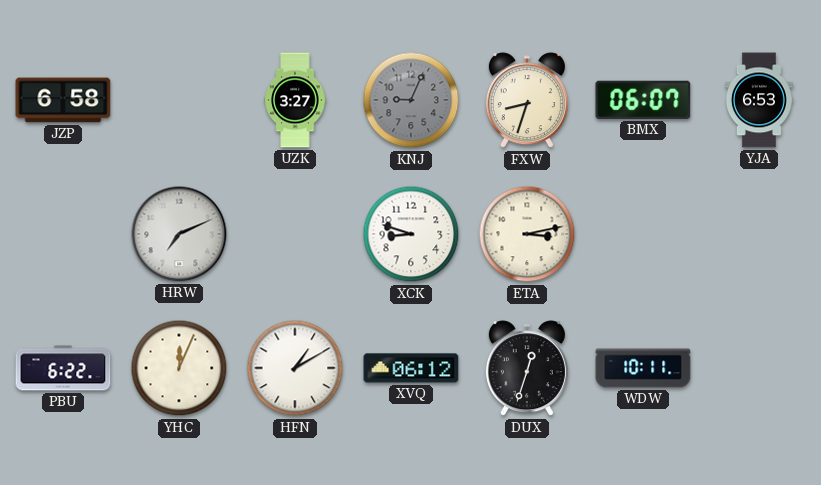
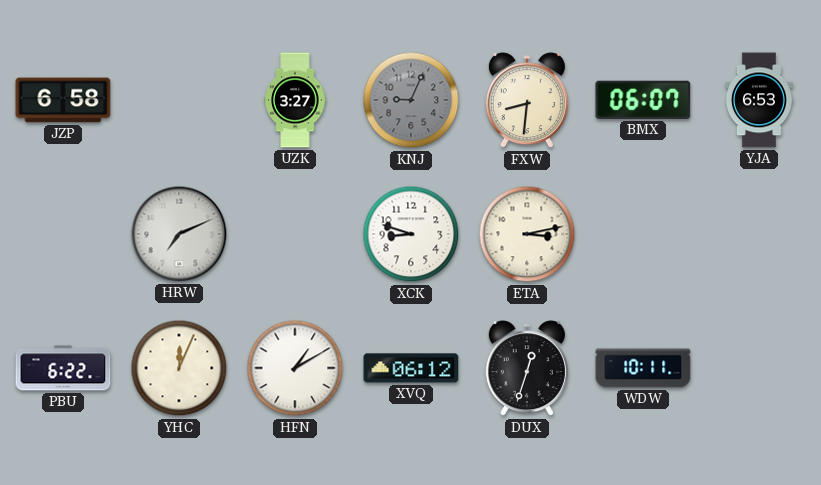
FXW: 8:33 -> 8:31
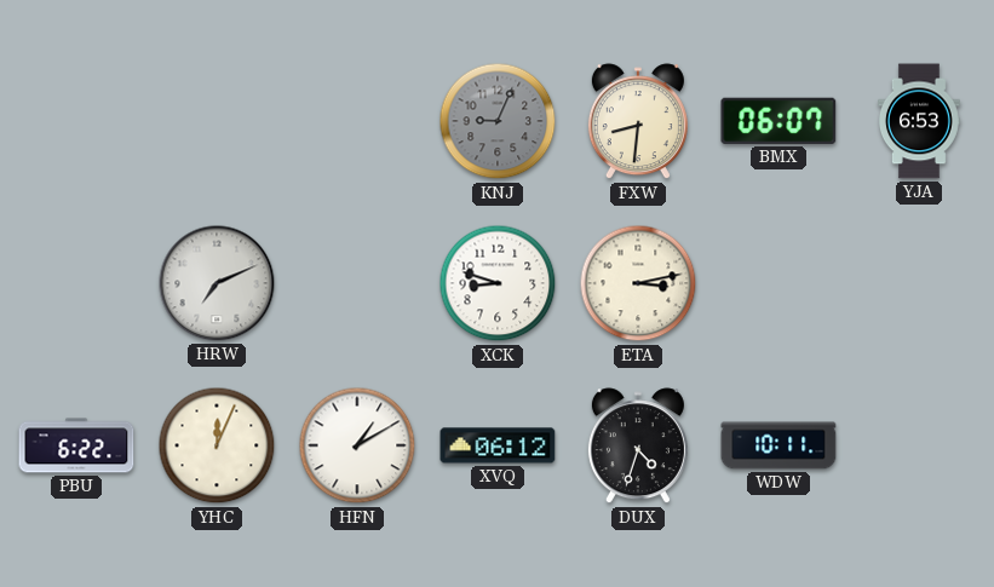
JZP: 6:58 -> none
UZK: 3:27 -> none
DUX: 12:33 -> 4:33
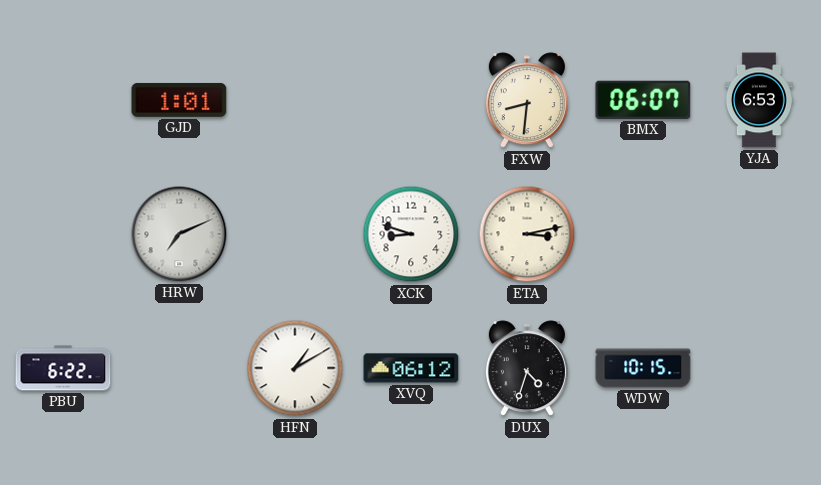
GJD: none -> 1:01
KNJ: 9:04 -> none
YHC: 12:04 -> none
WDW: 10:11 -> 10:15
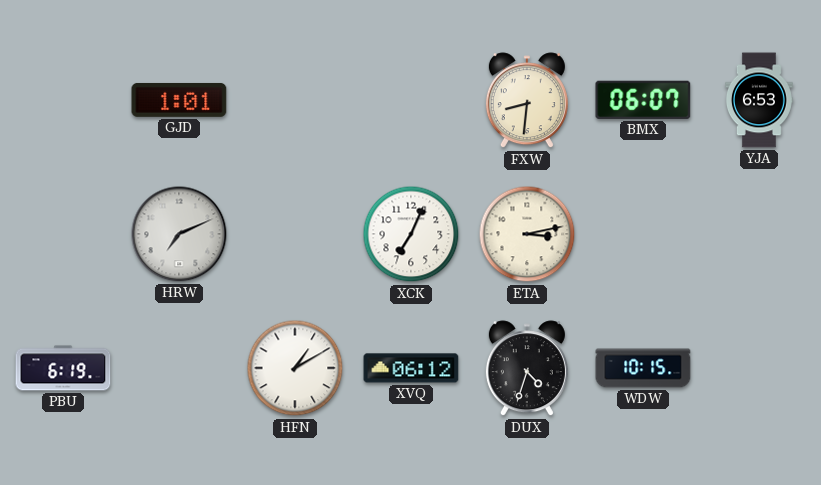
XCK: 8:48 -> 7:04
PBU: 6:22 -> 6:19
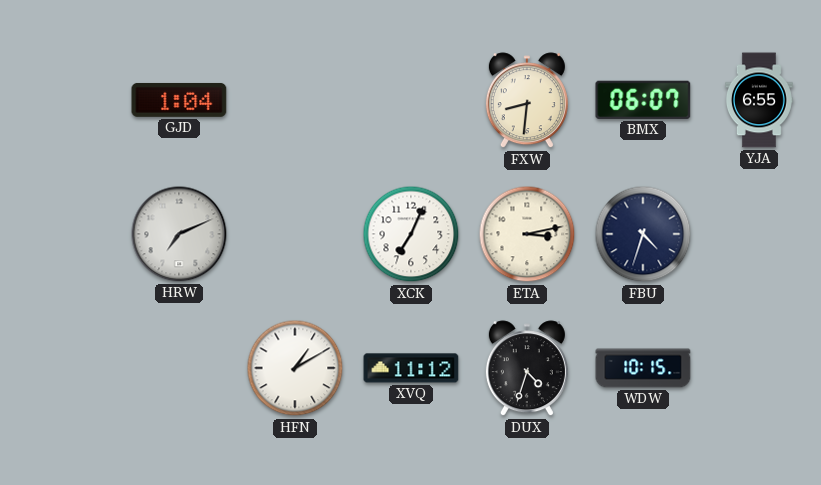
GJD: 1:01 -> 1:04
YJA: 6:53 -> 6:55
FBU: none -> 4:33
PBU: 6:19 -> none
XVQ: 06:12 -> 11:12
